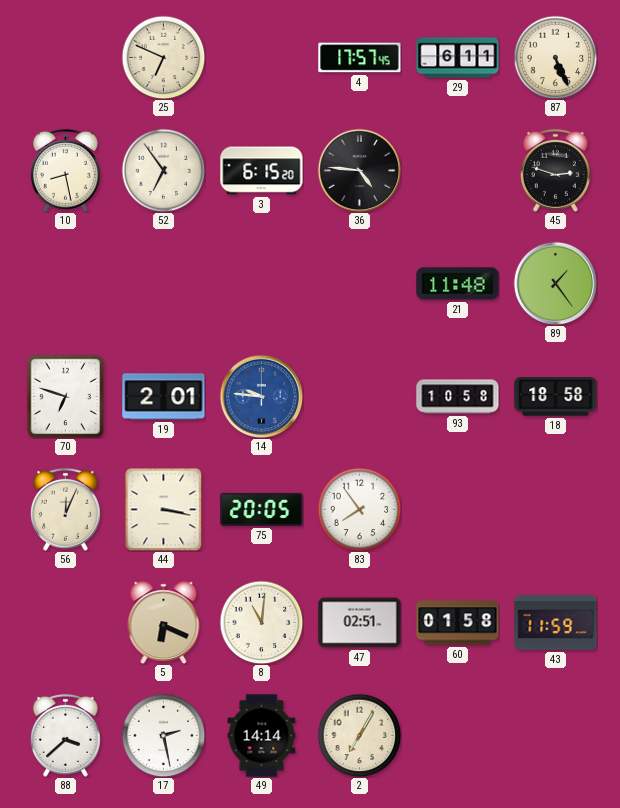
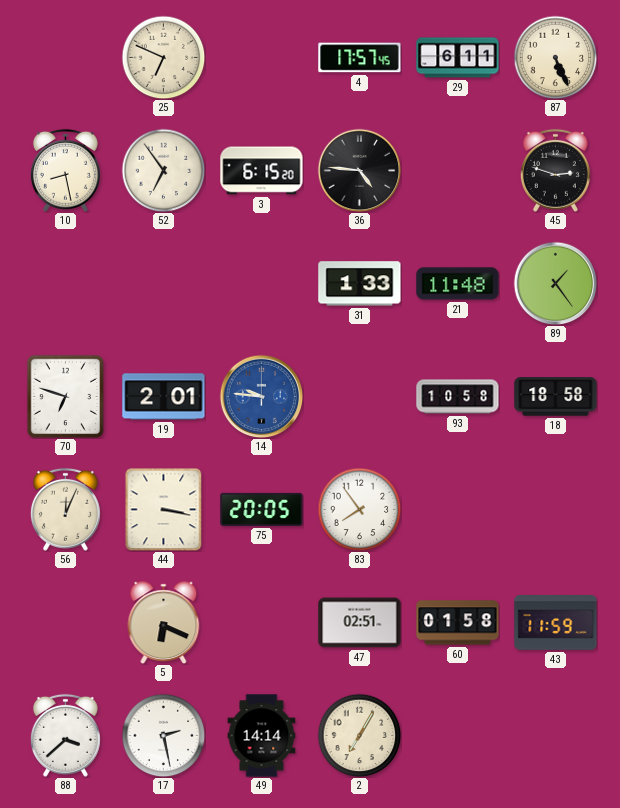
31: none -> 1:33
8: 11:01 -> none
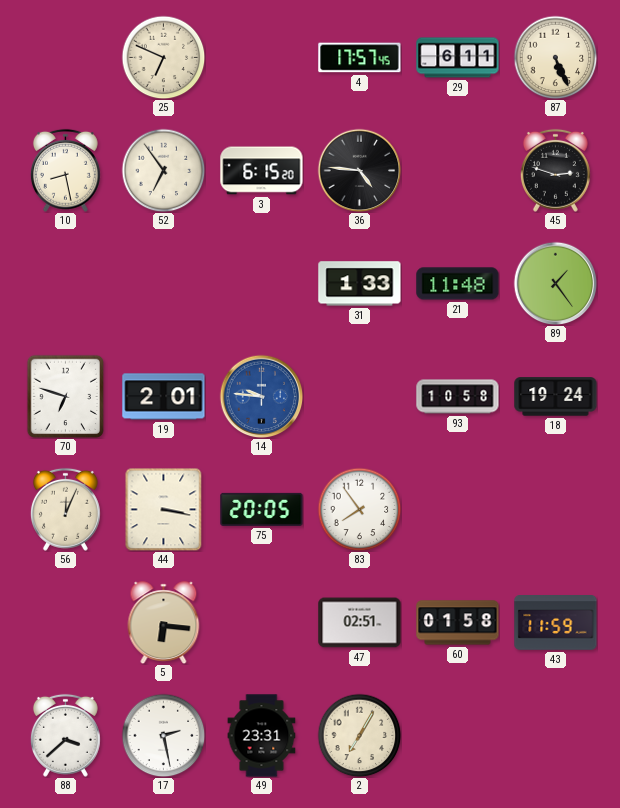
18: 18:58 -> 19:24
5: 6:19 -> 6:16
49: 14:14 -> 23:31
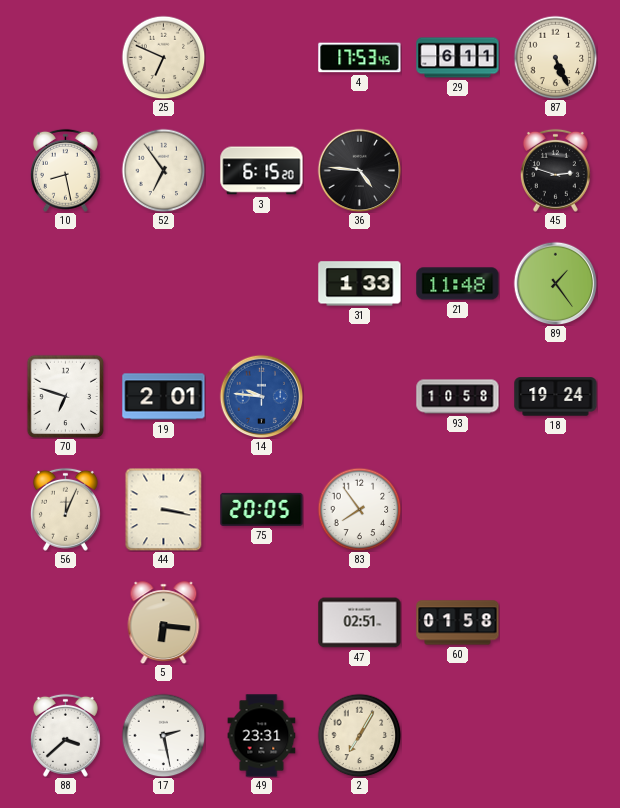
4: 17:57 -> 17:53
43: 11:59 -> none
